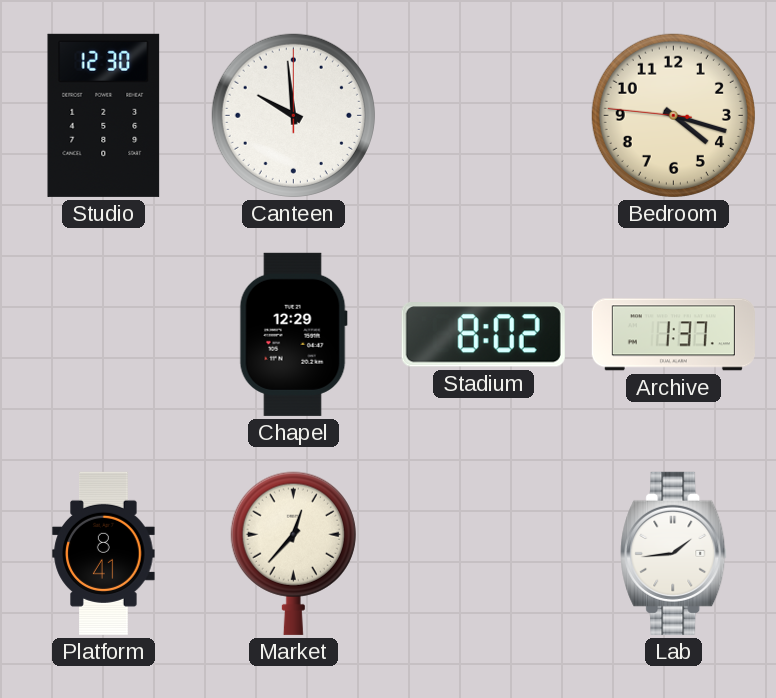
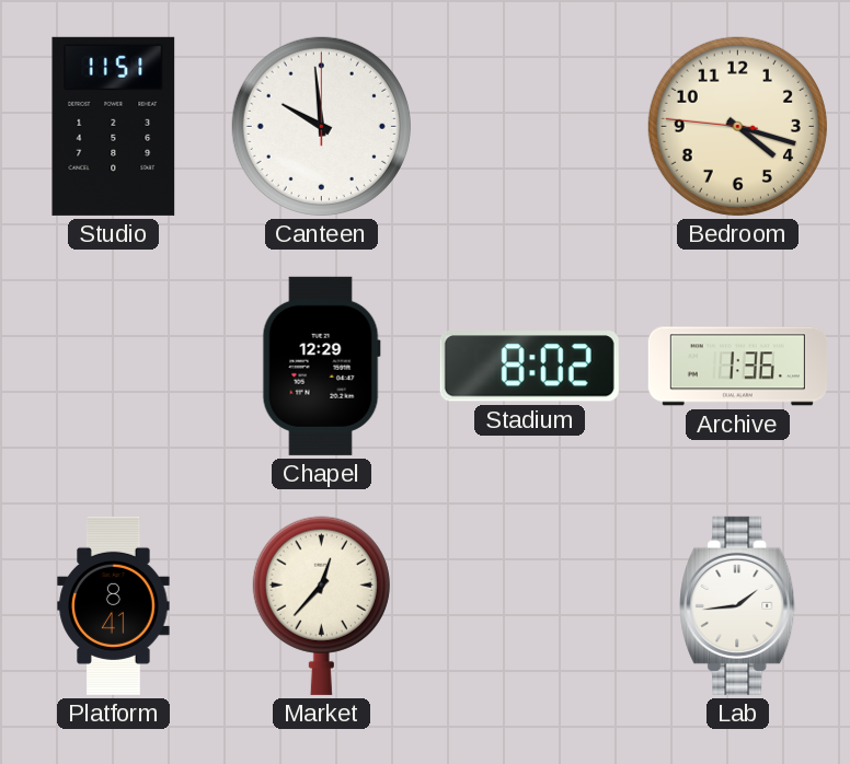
Studio: 12:30 -> 11:51
Archive: 1:37 -> 1:36
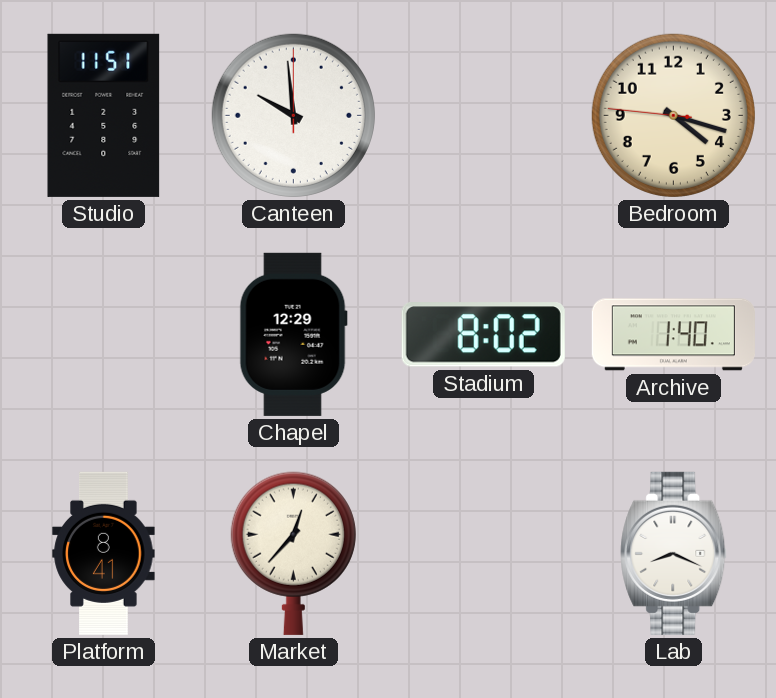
Archive: 1:36 -> 1:40
Lab: 1:44 -> 8:19
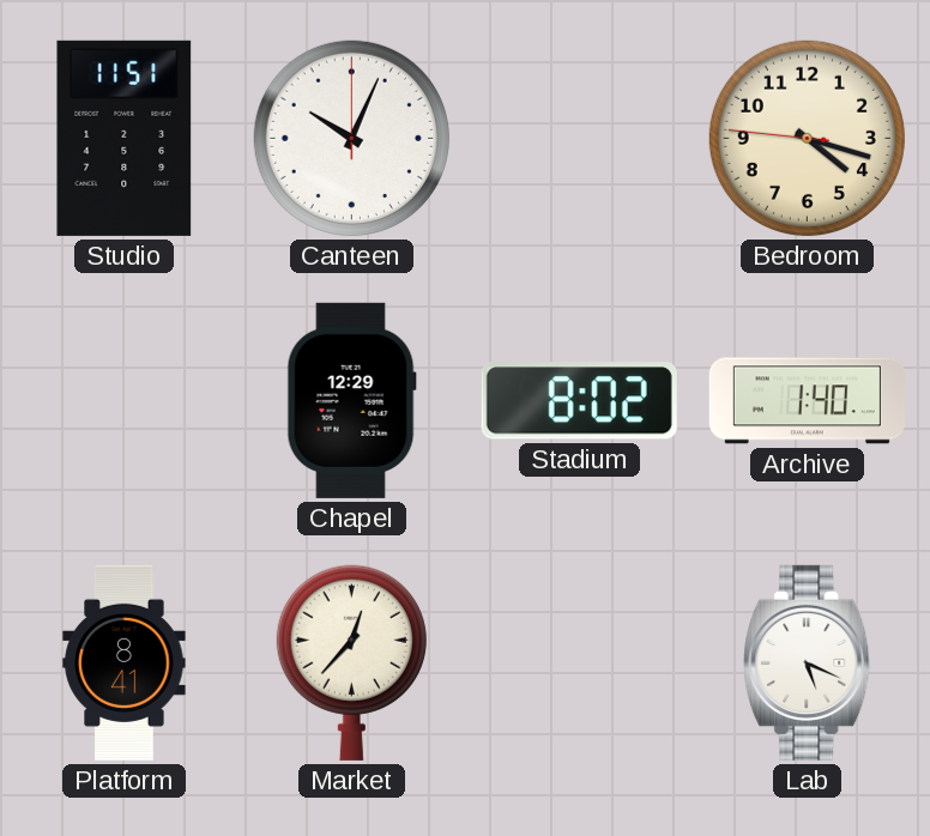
Canteen: 9:59 -> 10:04
Lab: 8:19 -> 5:19
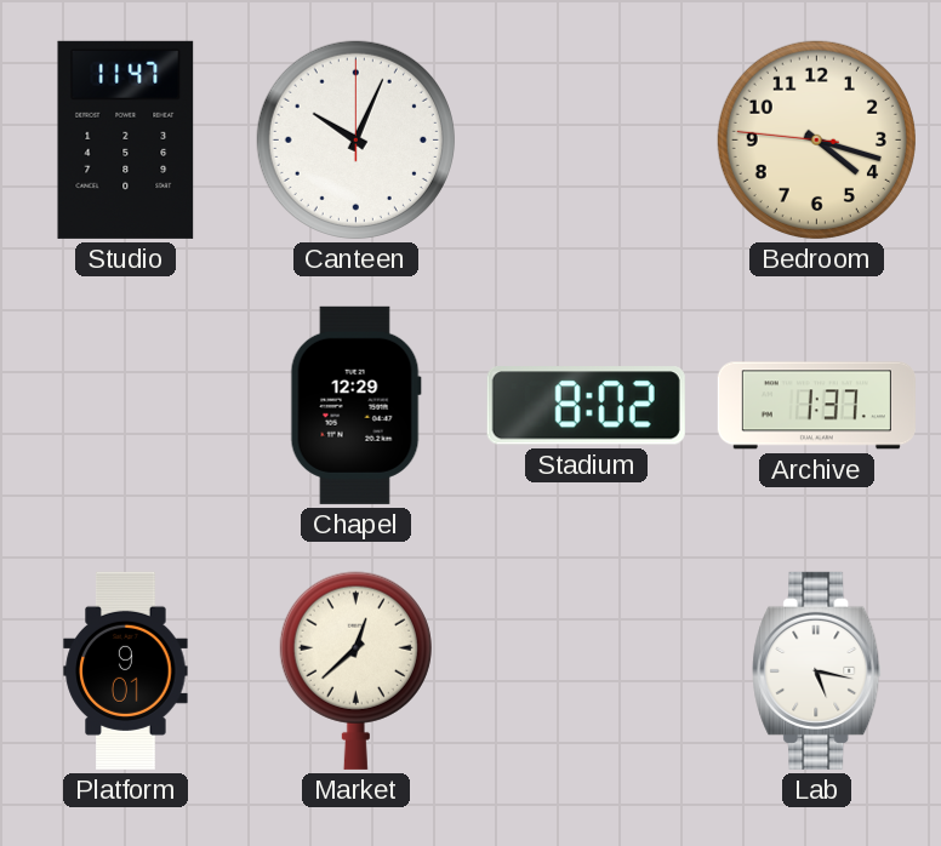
Studio: 11:51 -> 11:47
Archive: 1:40 -> 1:37
Platform: 8:41 -> 9:01
Market: 12:37 -> 12:38
Lab: 5:19 -> 5:17
